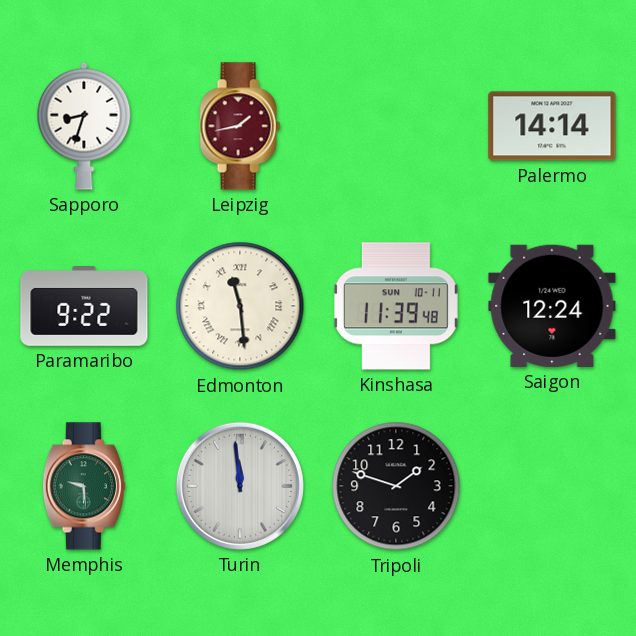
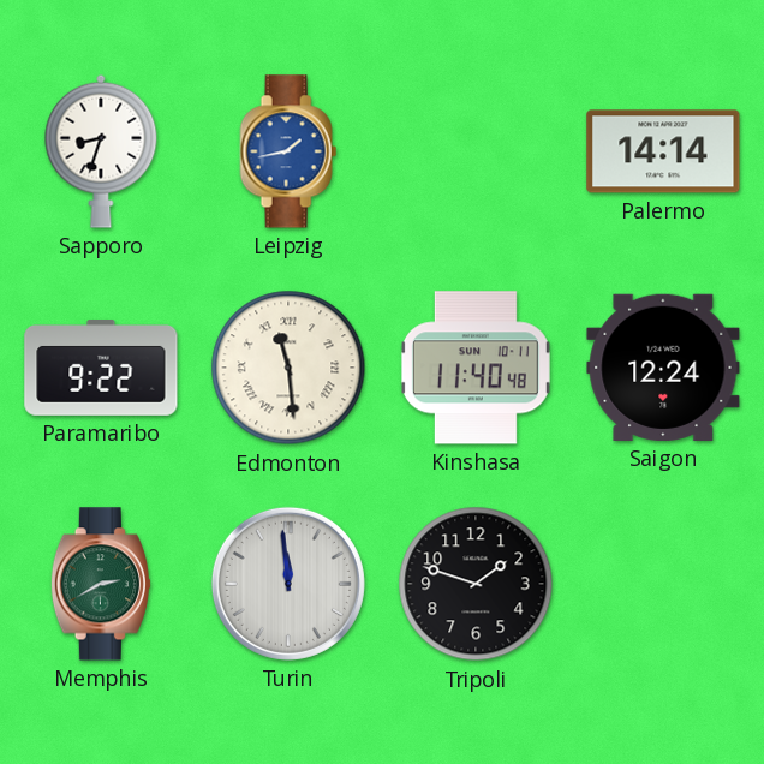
Leipzig dial: burgundy -> blue
Kinshasa: 11:39 -> 11:40
Memphis: 9:29 -> 2:40
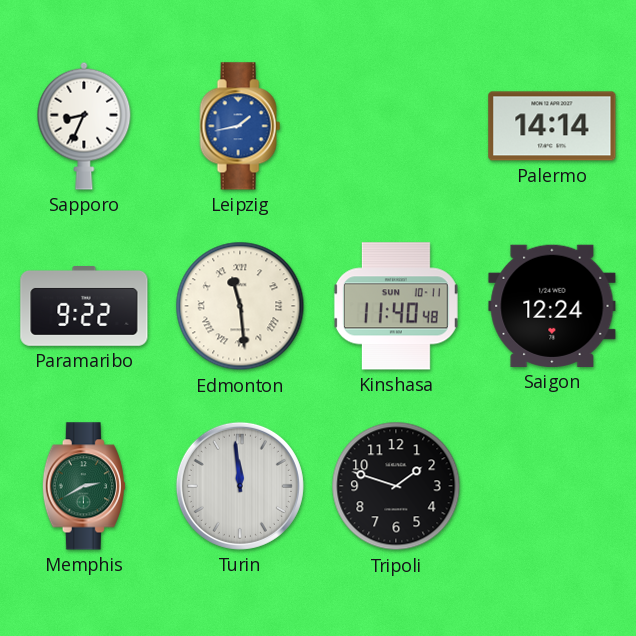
Sapporo: 8:33 -> 8:34
